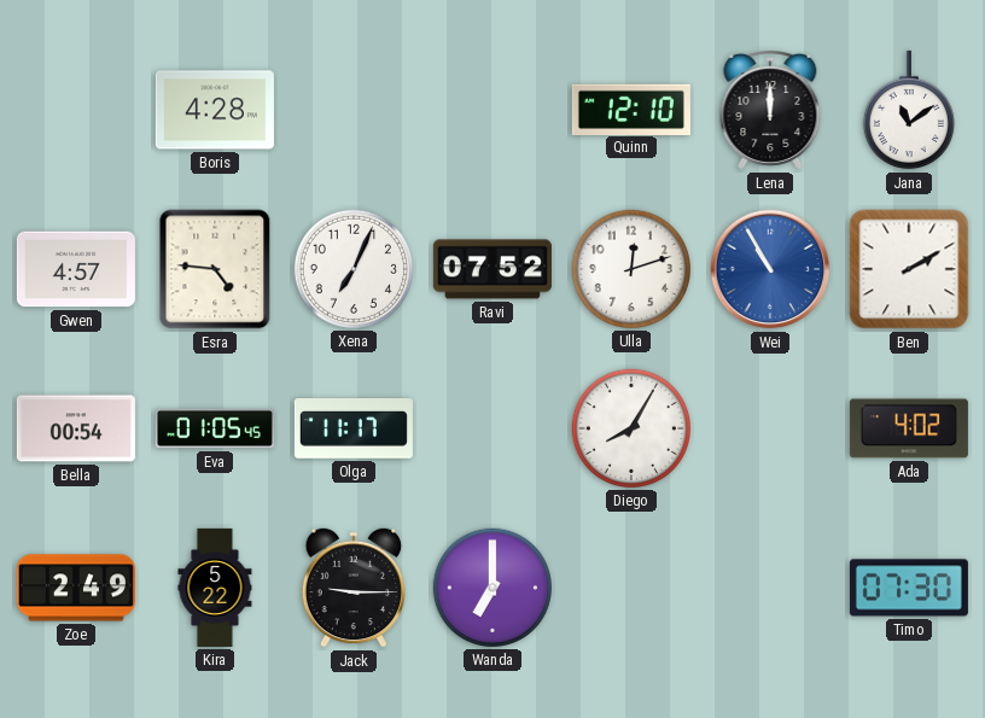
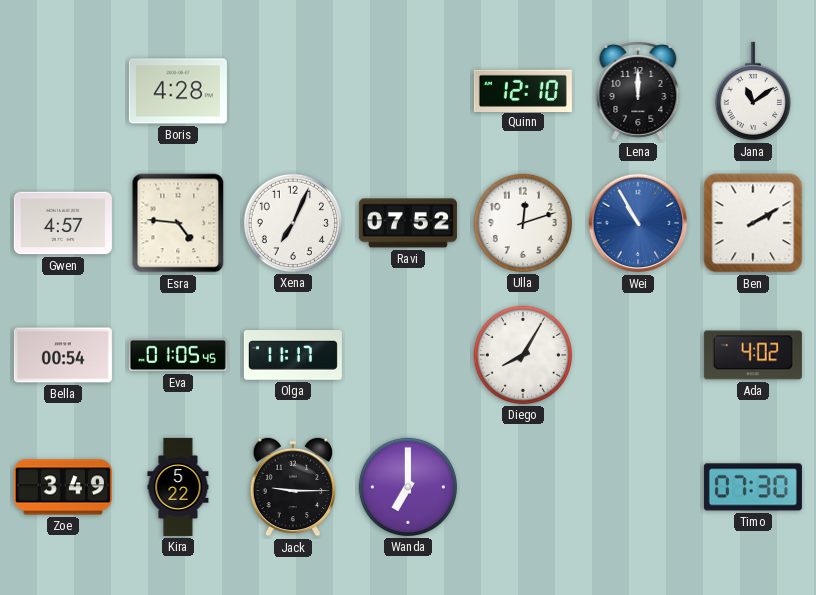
Zoe: 2:49 -> 3:49
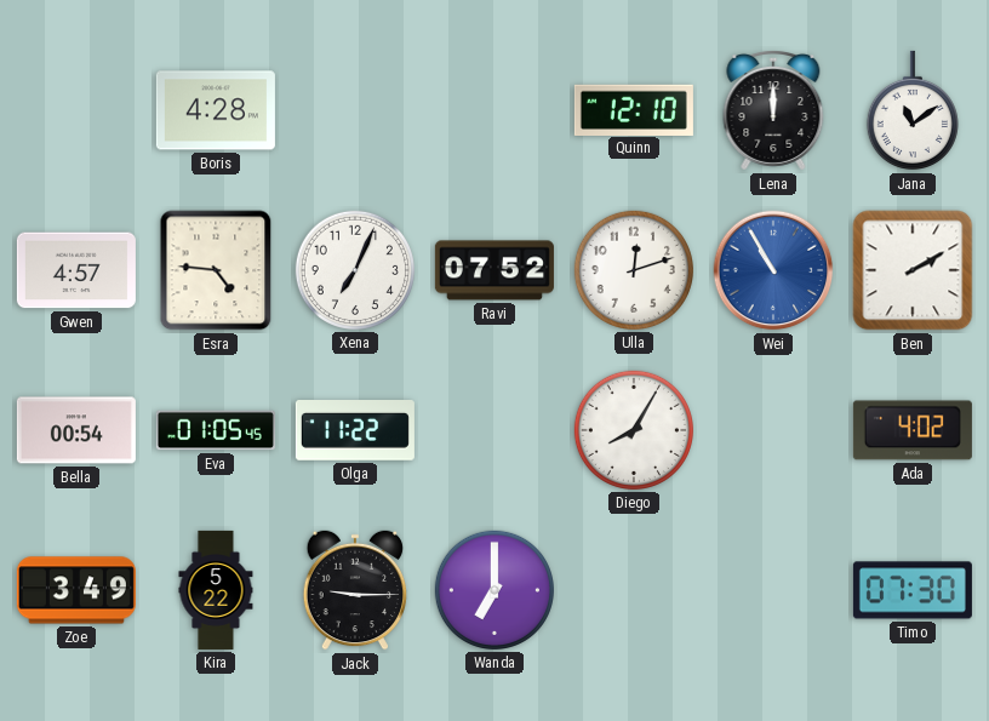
Olga: 11:17 -> 11:22
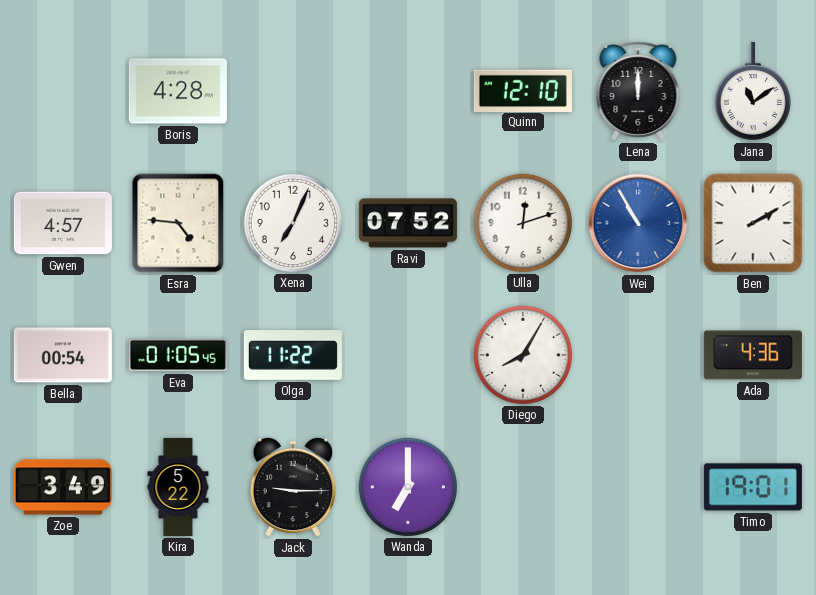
Ada: 4:02 -> 4:36
Timo: 07:30 -> 19:01
